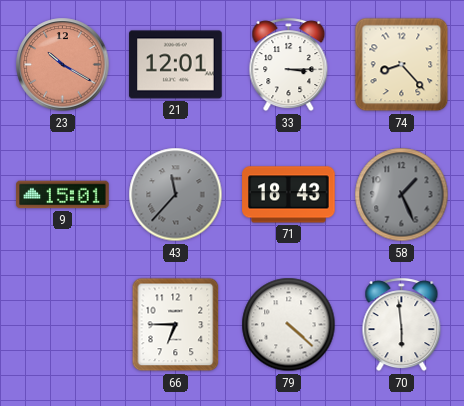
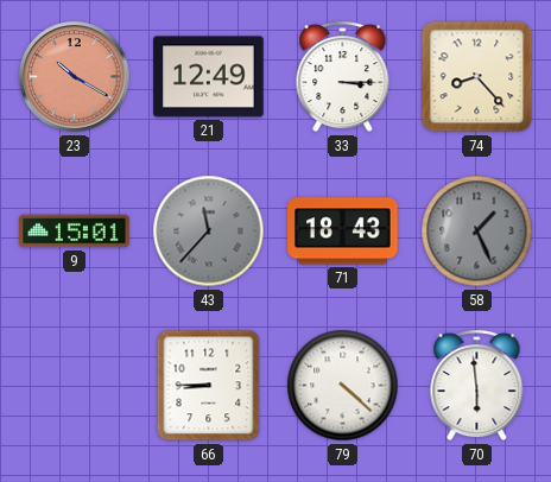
21: 12:01 -> 12:49
66: 6:45 -> 8:45
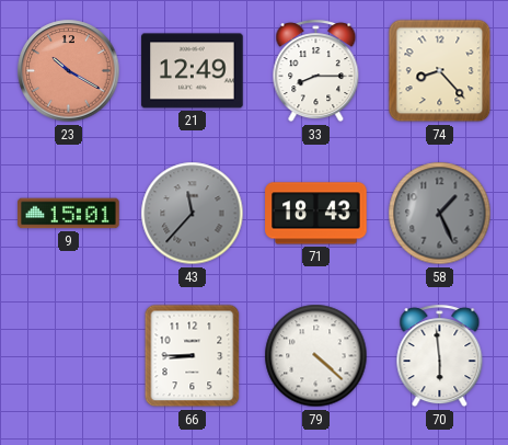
33: 3:15 -> 8:15
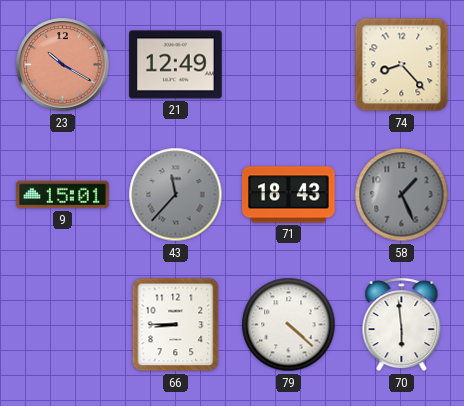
33: 8:15 -> none
